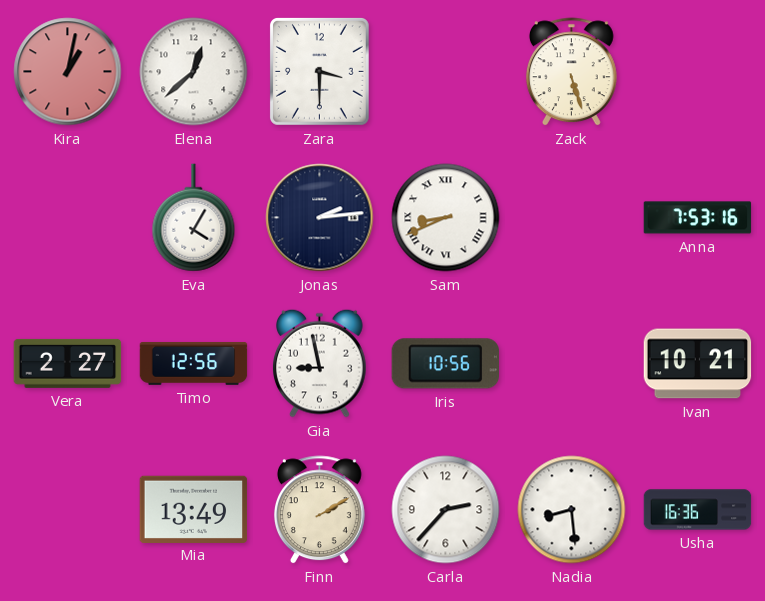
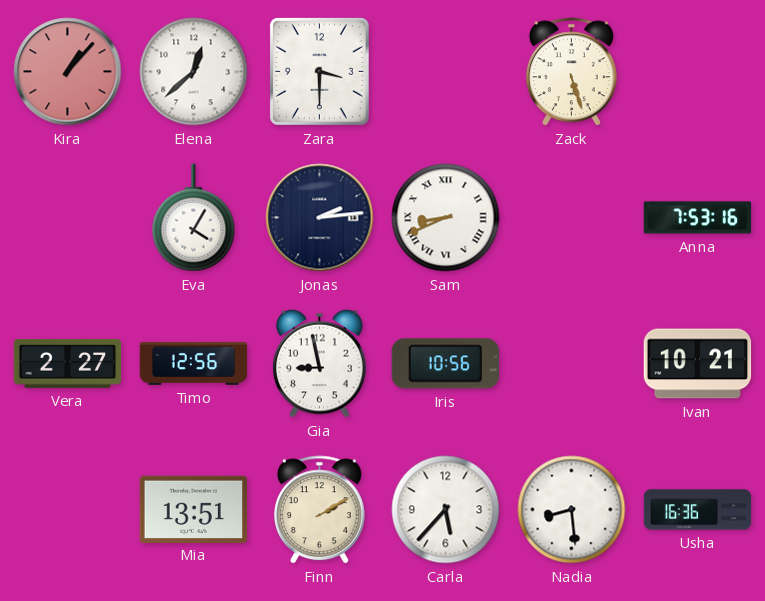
Kira: 1:02 -> 1:07
Mia: 13:49 -> 13:51
Carla: 2:37 -> 5:37
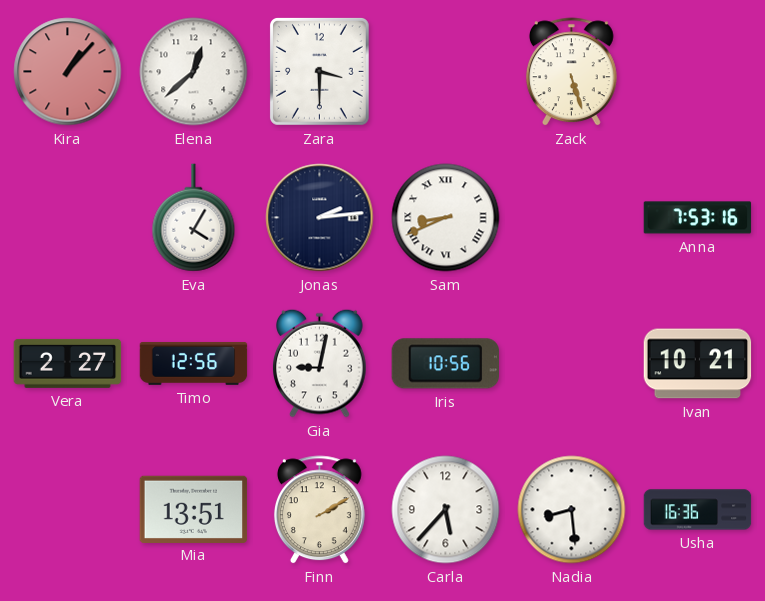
Gia: 8:58 -> 9:02
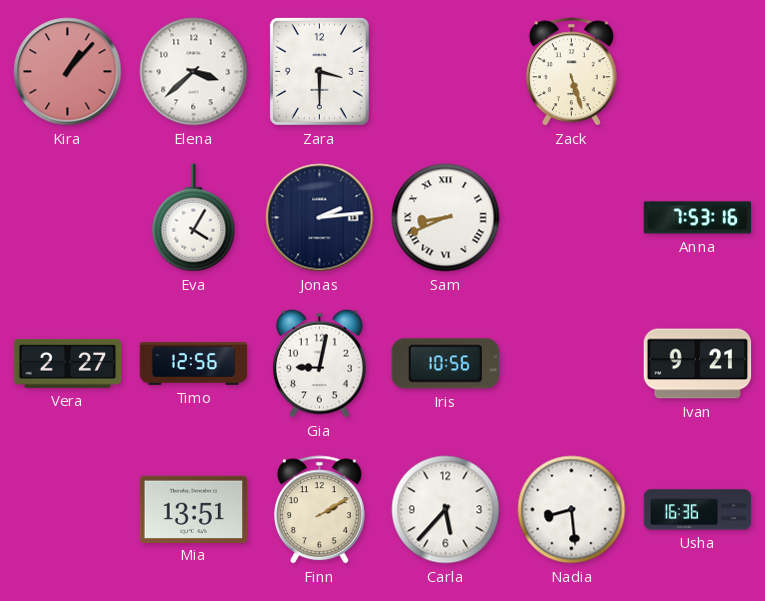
Elena: 12:38 -> 3:38
Ivan: 10:21 -> 9:21
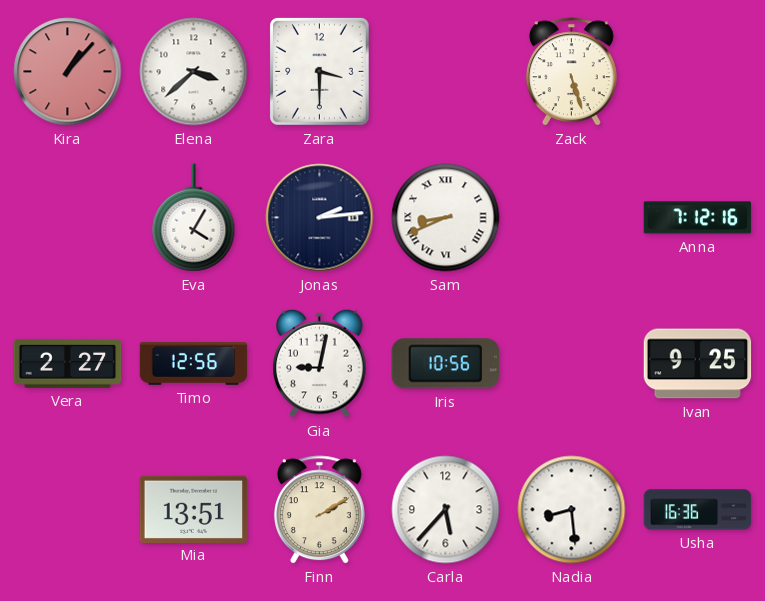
Anna: 7:53 -> 7:12
Ivan: 9:21 -> 9:25
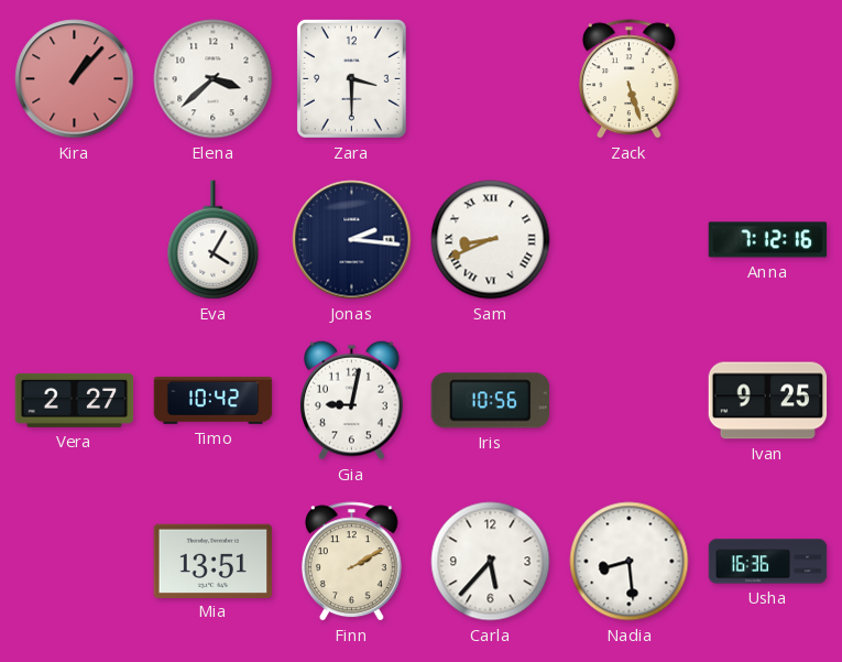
Jonas: 2:14 -> 2:16
Timo: 12:56 -> 10:42
